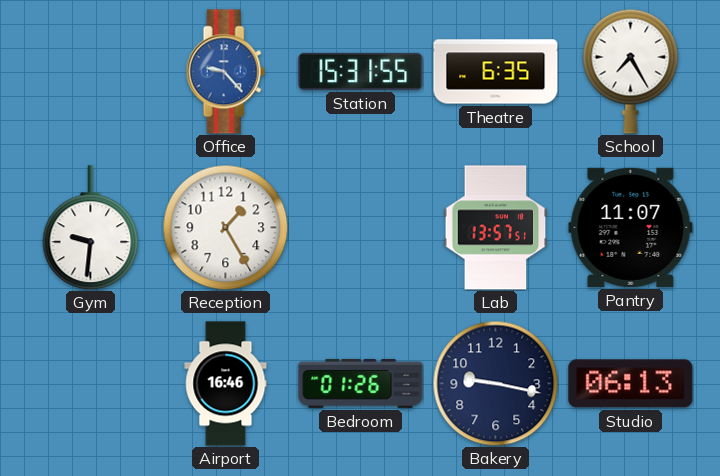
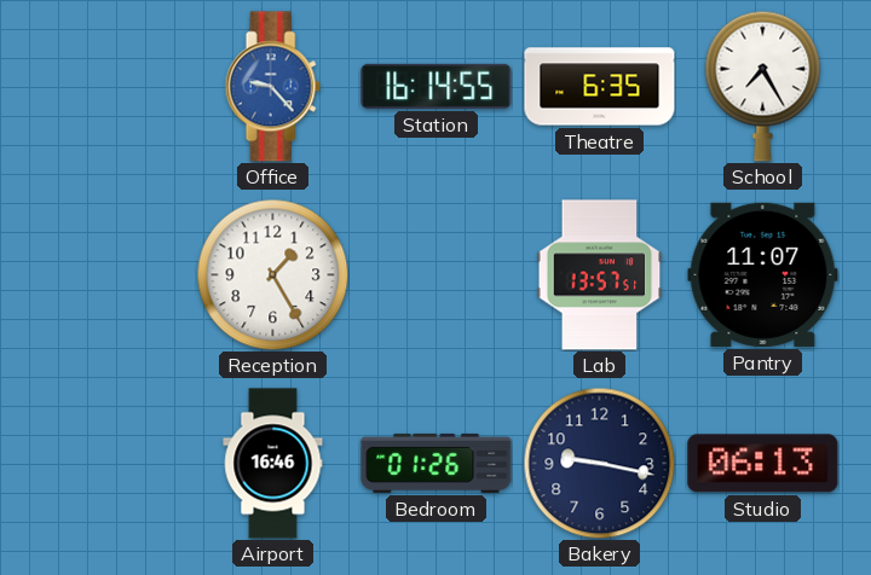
Station: 15:31 -> 16:14
Gym: 9:31 -> none
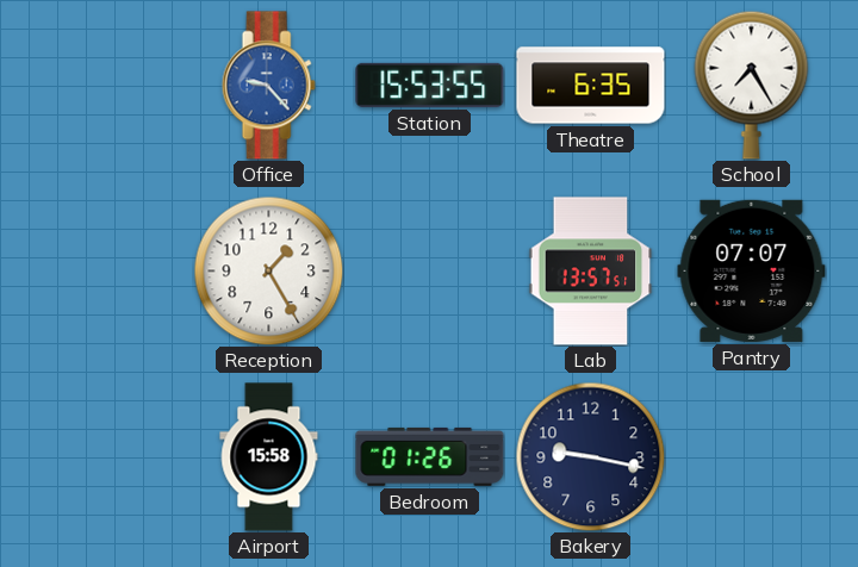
Station: 16:14 -> 15:53
Pantry: 11:07 -> 07:07
Airport: 16:46 -> 15:58
Studio: 06:13 -> none
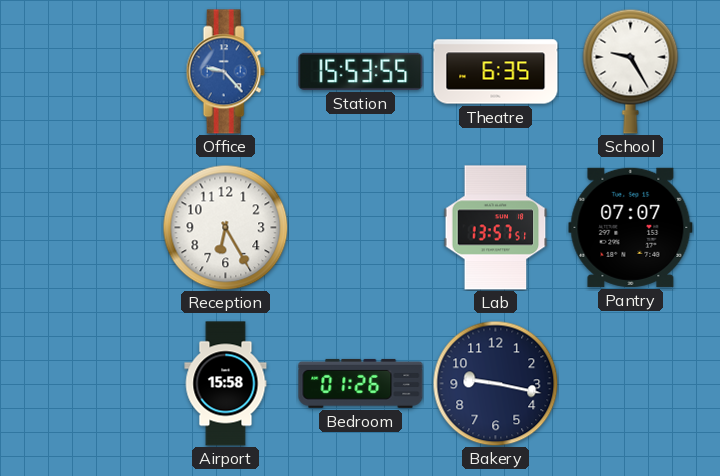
School: 7:25 -> 9:25
Reception: 1:25 -> 6:25
